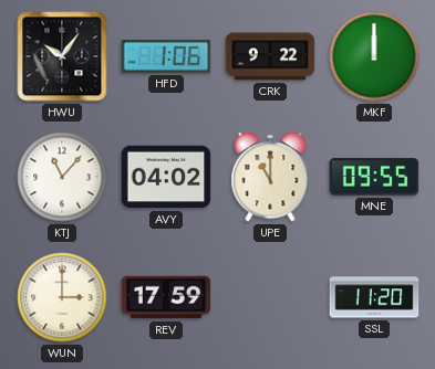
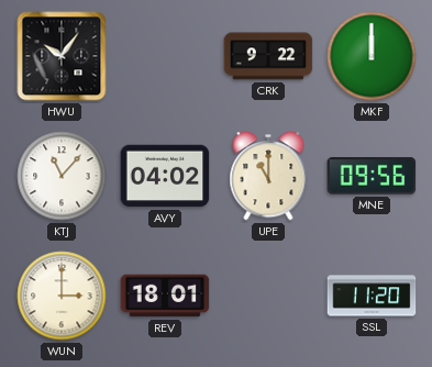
HFD: 1:06 -> none
MNE: 09:55 -> 09:56
REV: 17:59 -> 18:01
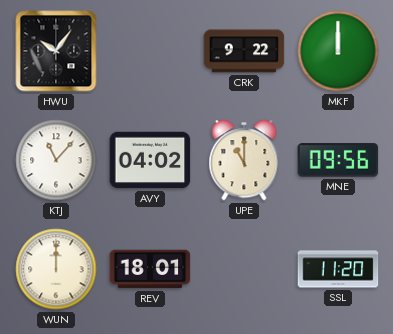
WUN: 3:00 -> 12:00
